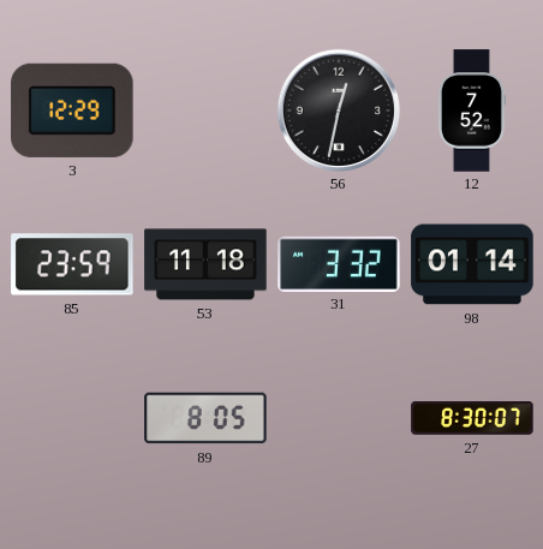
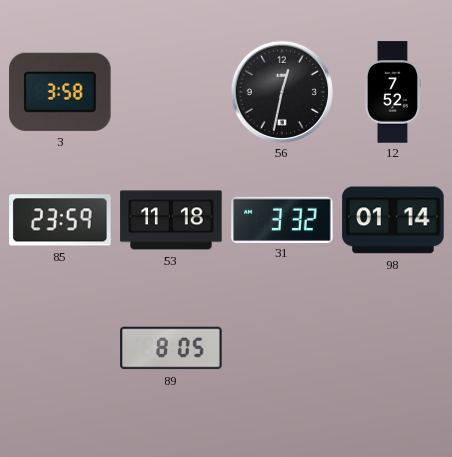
3: 12:29 -> 3:58
27: 8:30 -> none
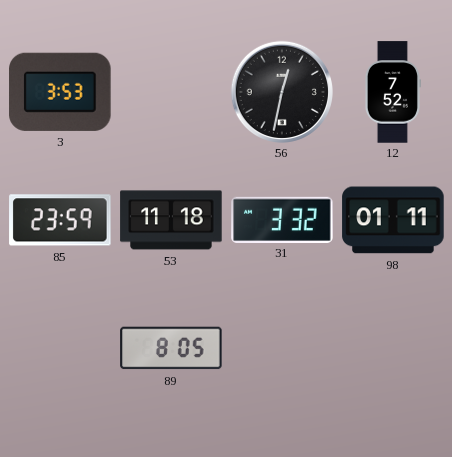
3: 3:58 -> 3:53
98: 01:14 -> 01:11
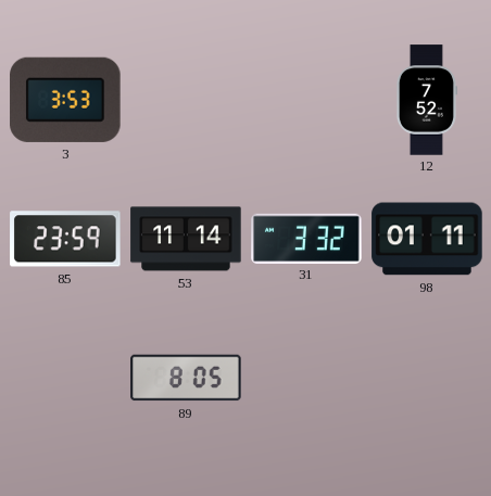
56: 12:32 -> none
53: 11:18 -> 11:14
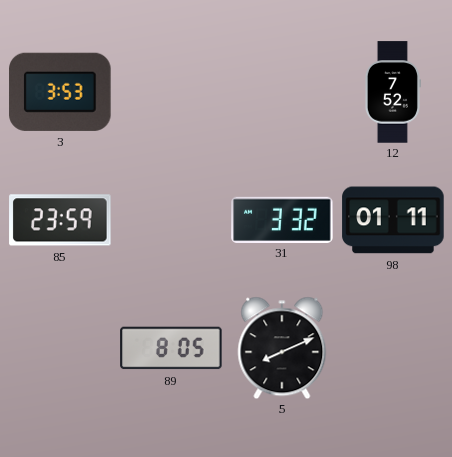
53: 11:14 -> none
5: none -> 8:11
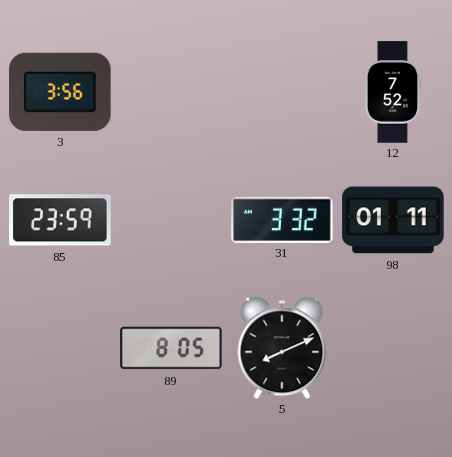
3: 3:53 -> 3:56
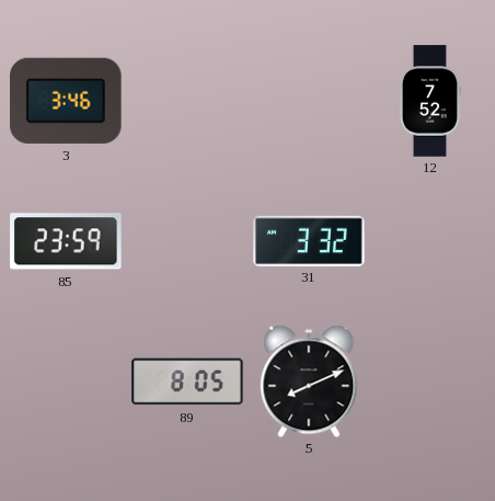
3: 3:56 -> 3:46
98: 01:11 -> none
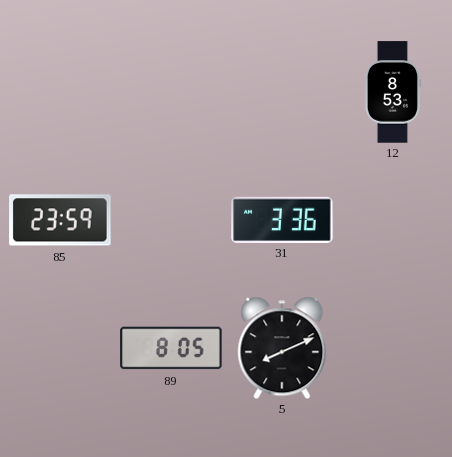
3: 3:46 -> none
12: 7:52 -> 8:53
31: 3:32 -> 3:36
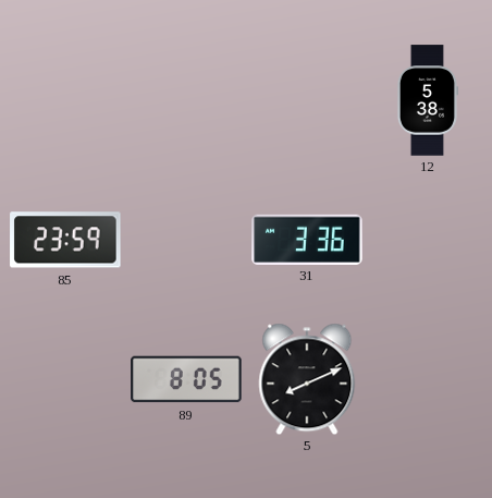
12: 8:53 -> 5:38
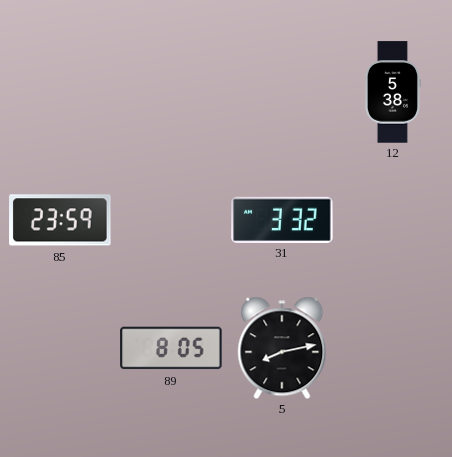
31: 3:36 -> 3:32
5: 8:11 -> 8:13
